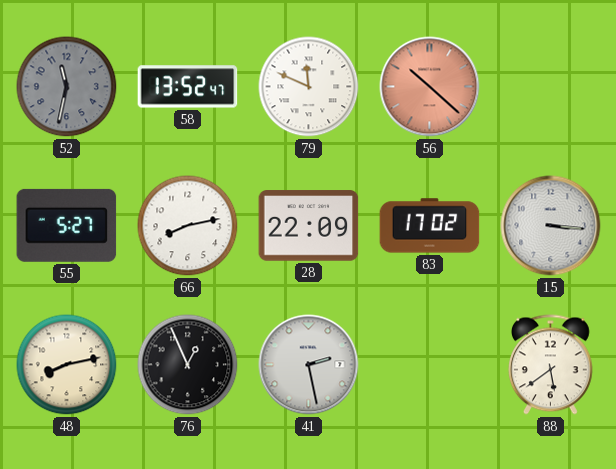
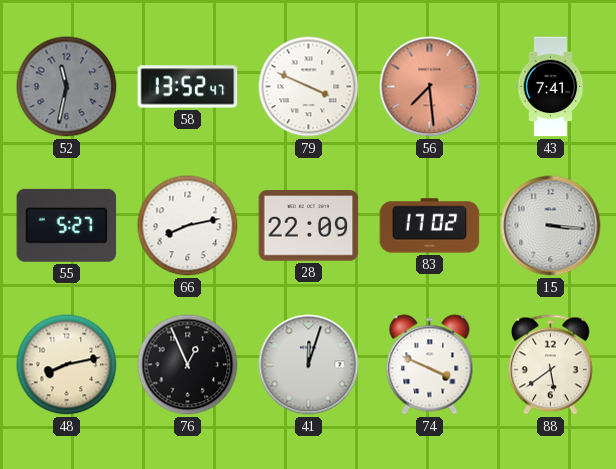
79: 11:49 -> 3:49
56: 10:22 -> 7:29
43: none -> 7:41
41: 2:28 -> 12:03
74: none -> 3:49
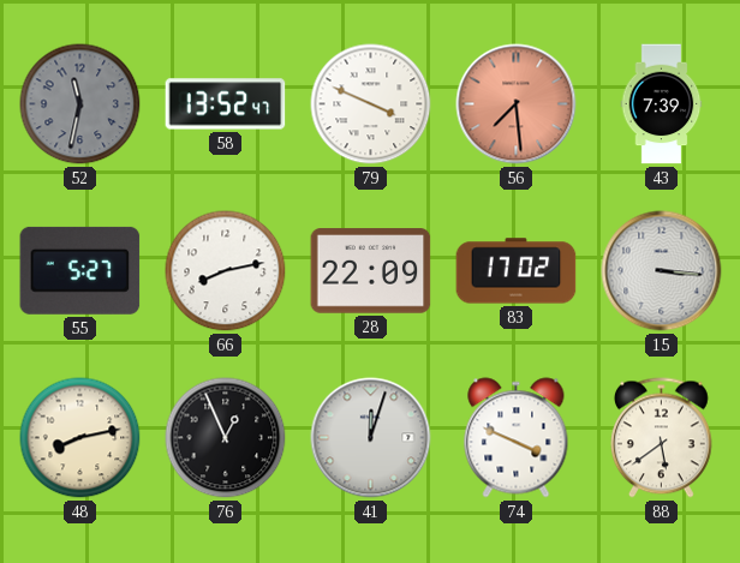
43: 7:41 -> 7:39
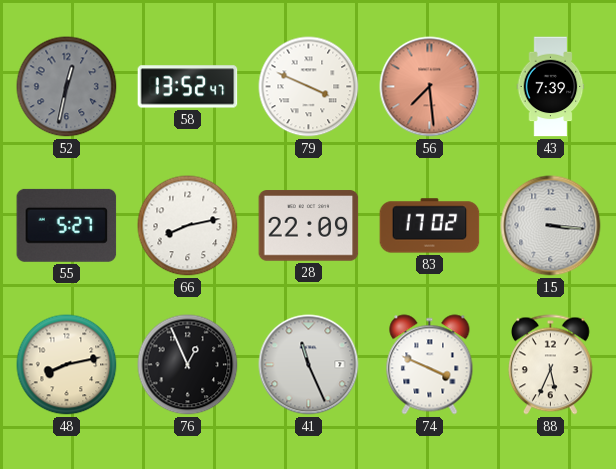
52: 11:32 -> 12:32
41: 12:03 -> 11:26
88: 5:39 -> 5:34
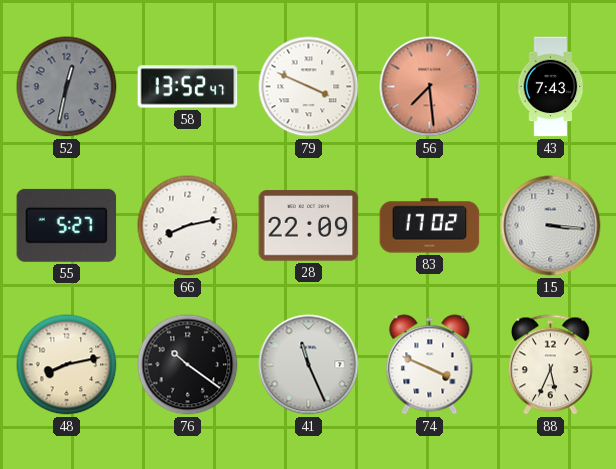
43: 7:39 -> 7:43
76: 12:56 -> 10:21
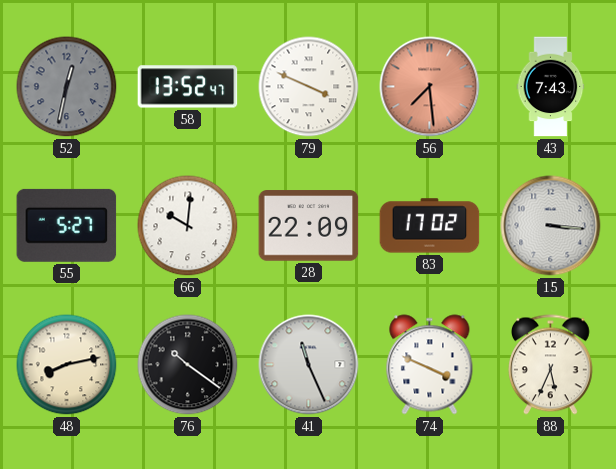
66: 8:13 -> 10:01
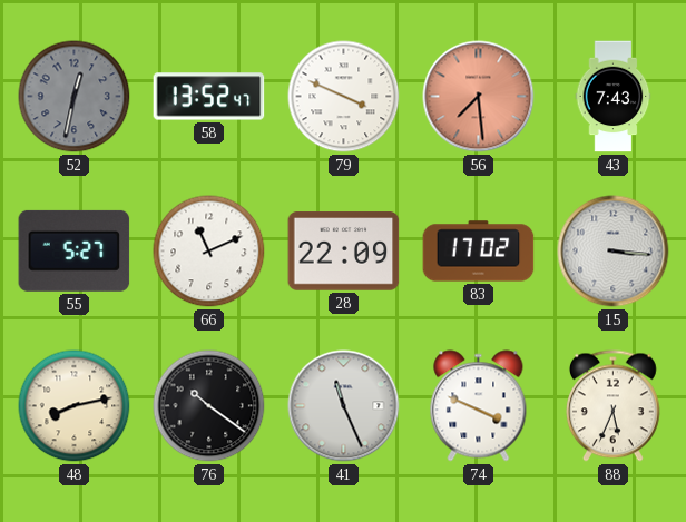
66: 10:01 -> 11:11
